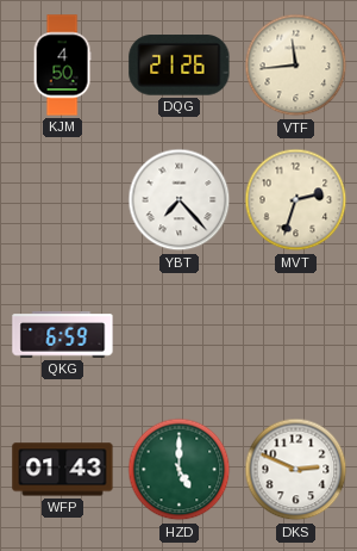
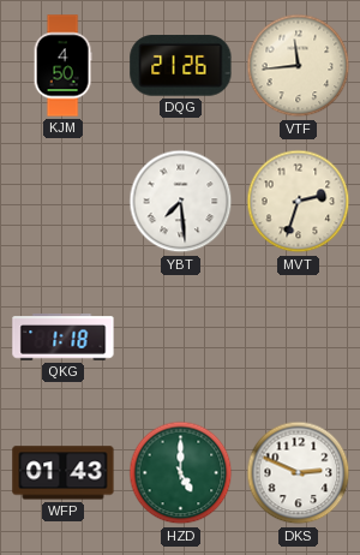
YBT: 7:23 -> 7:29
QKG: 6:59 -> 1:18
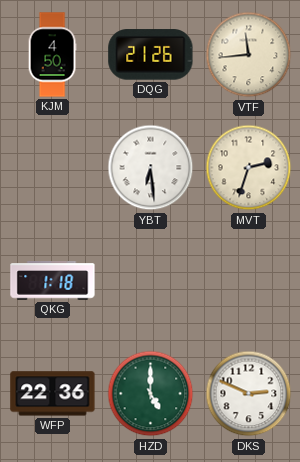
YBT: 7:29 -> 6:29
WFP: 01:43 -> 22:36
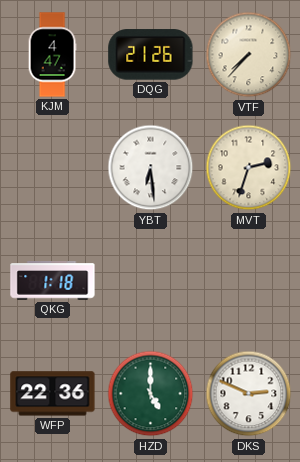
KJM: 4:50 -> 4:47
VTF: 11:44 -> 7:37
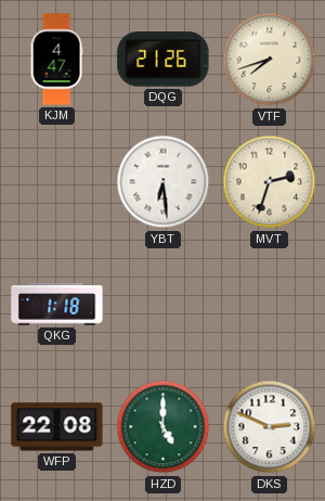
VTF: 7:37 -> 7:42
WFP: 22:36 -> 22:08
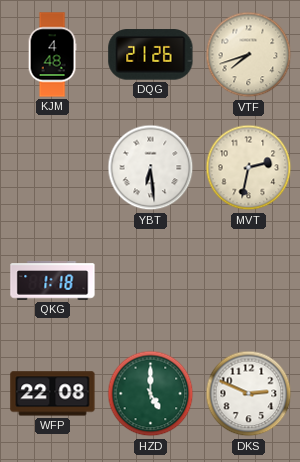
KJM: 4:47 -> 4:48
MVT: 2:33 -> 2:32
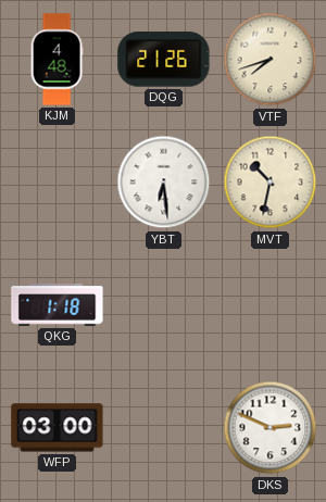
MVT: 2:32 -> 10:32
WFP: 22:08 -> 03:00
HZD: 5:00 -> none
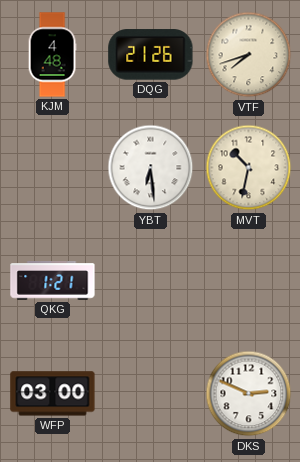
QKG: 1:18 -> 1:21
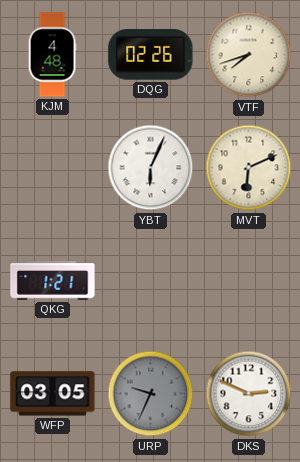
DQG: 21:26 -> 02:26
YBT: 6:29 -> 6:04
MVT: 10:32 -> 6:11
WFP: 03:00 -> 03:05
URP: none -> 9:34
